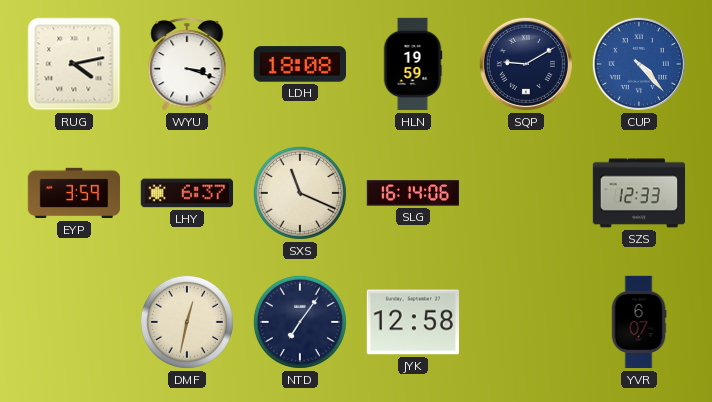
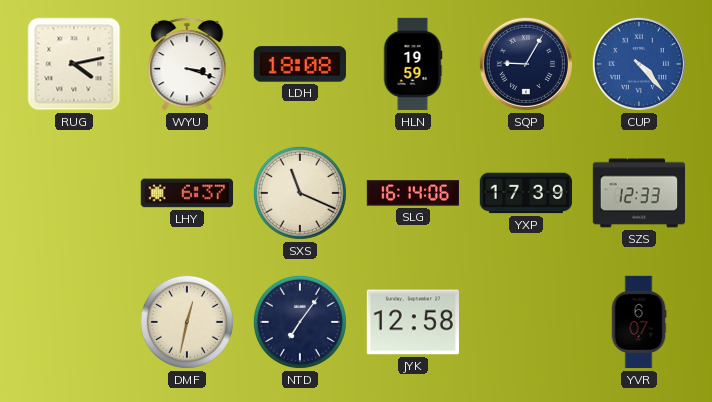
SQP: 9:10 -> 9:05
EYP: 3:59 -> none
YXP: none -> 17:39
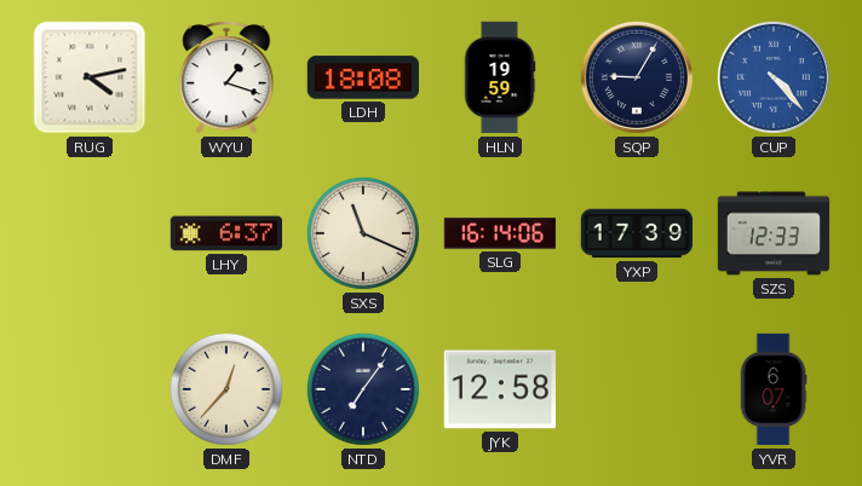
WYU: 3:18 -> 1:18
DMF: 12:32 -> 12:37
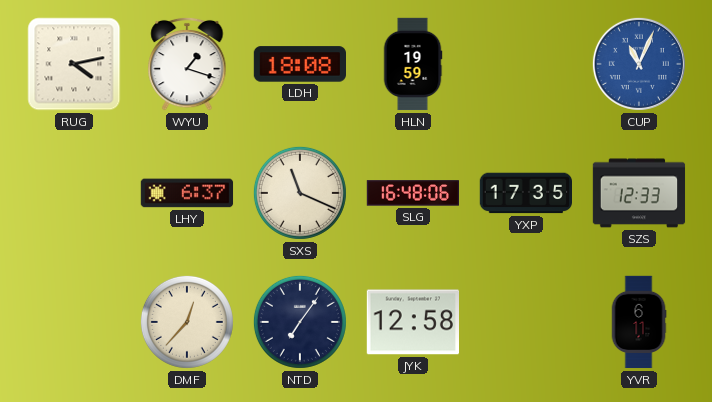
SQP: 9:05 -> none
CUP: 4:23 -> 11:04
SLG: 16:14 -> 16:48
YXP: 17:39 -> 17:35
YVR: 6:07 -> 6:11
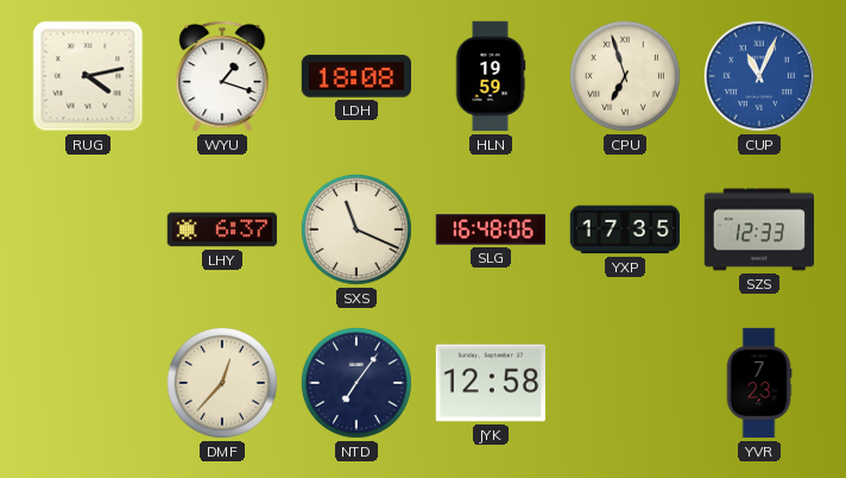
CPU: none -> 6:57
YVR: 6:11 -> 7:23
